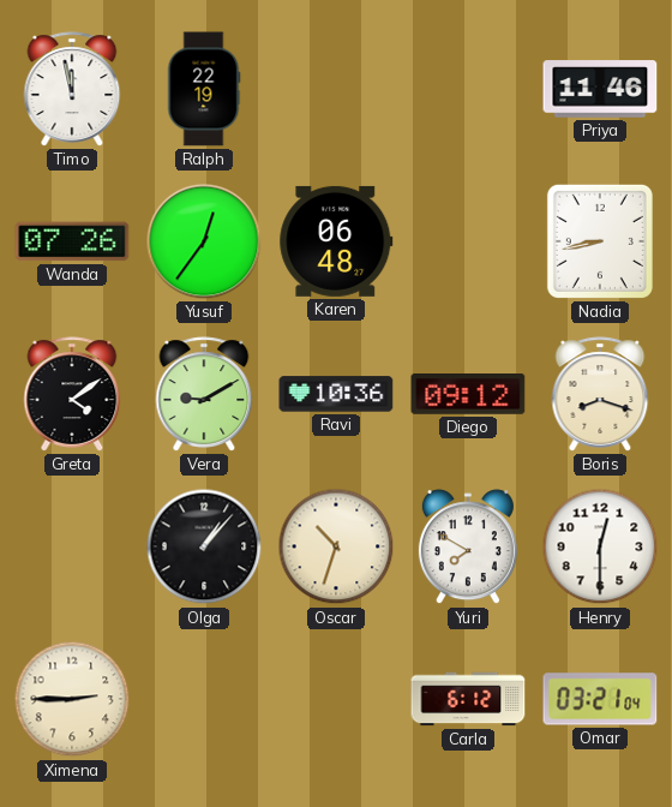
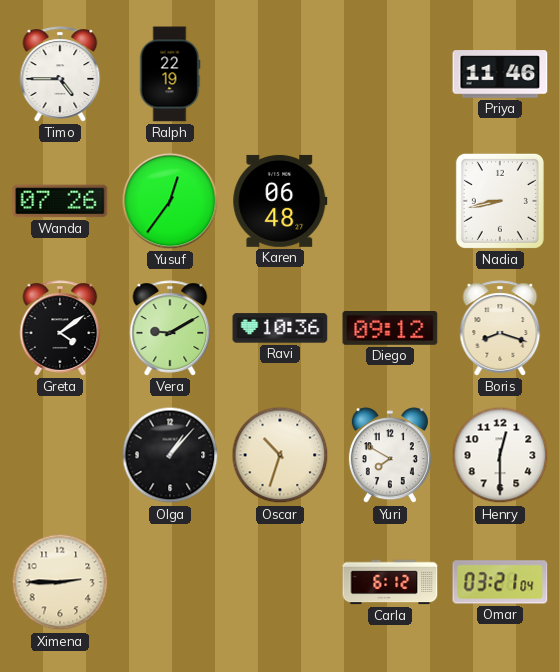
Timo: 11:58 -> 4:45
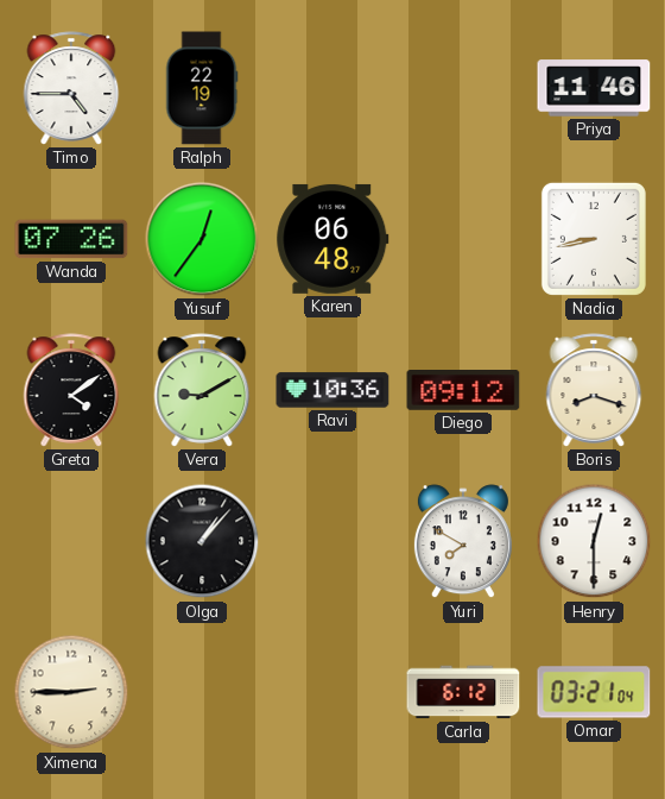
Oscar: 10:33 -> none
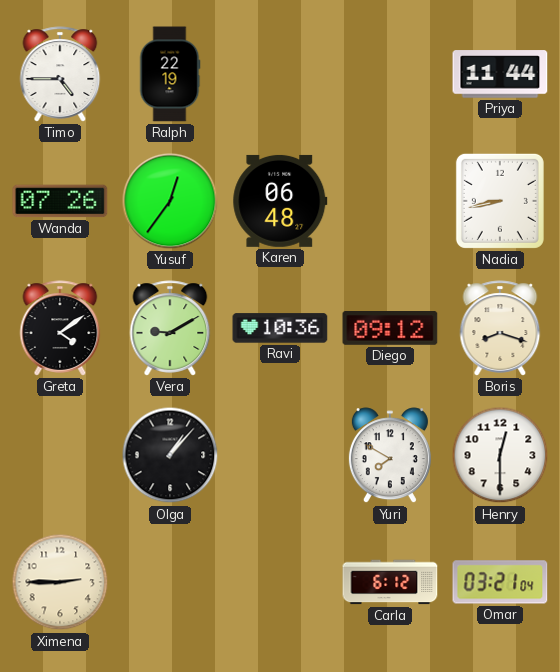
Priya: 11:46 -> 11:44
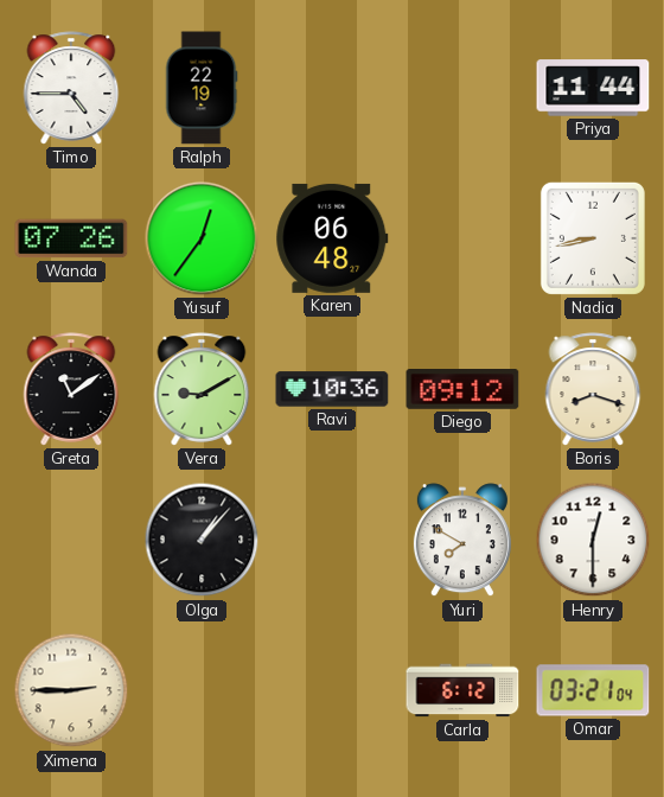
Greta: 4:09 -> 11:09
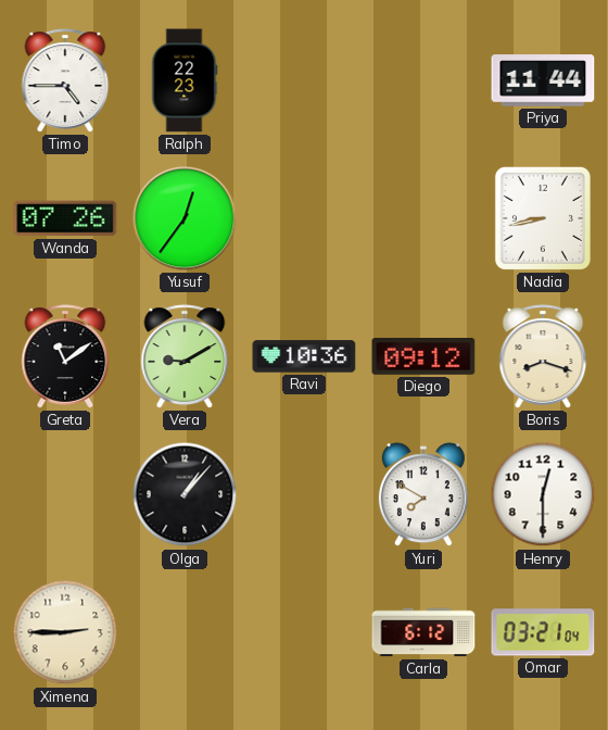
Ralph: 22:19 -> 22:23
Karen: 06:48 -> none
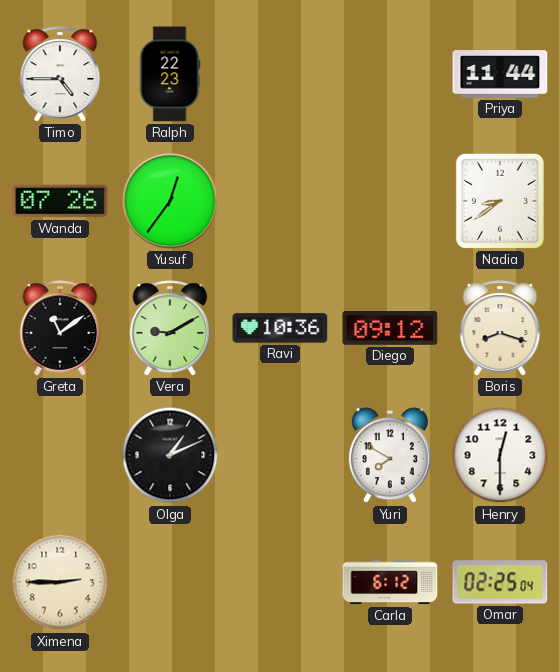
Nadia: 8:43 -> 8:39
Olga: 1:07 -> 1:11
Omar: 03:21 -> 02:25
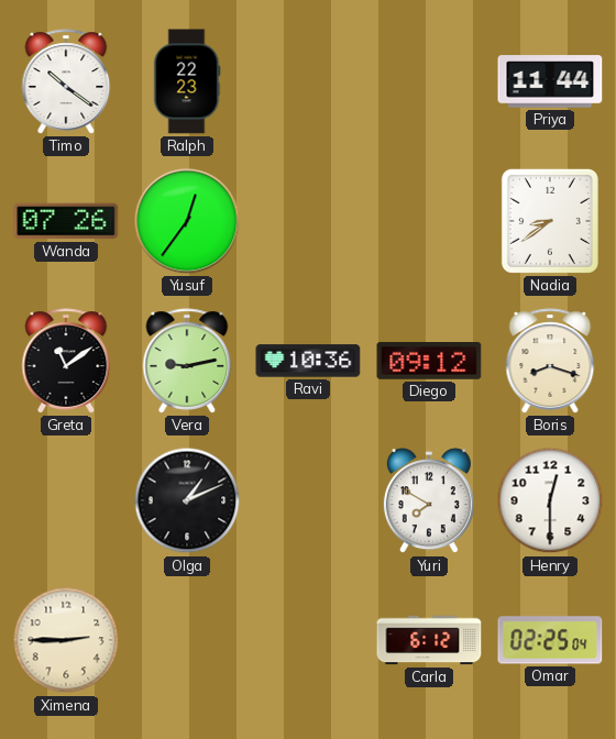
Timo: 4:45 -> 10:21
Vera: 9:10 -> 9:13
